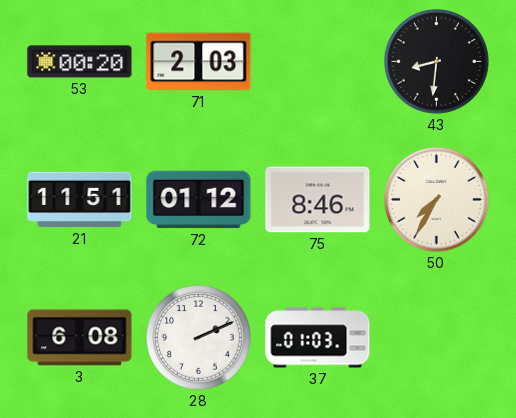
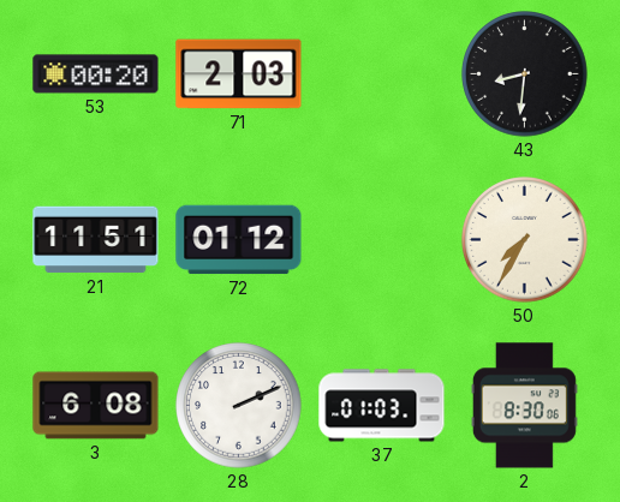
75: 8:46 -> none
2: none -> 8:30
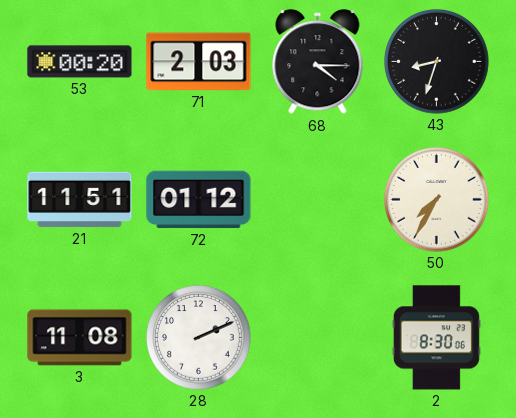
68: none -> 4:15
43: 8:31 -> 8:33
3: 6:08 -> 11:08
37: 01:03 -> none
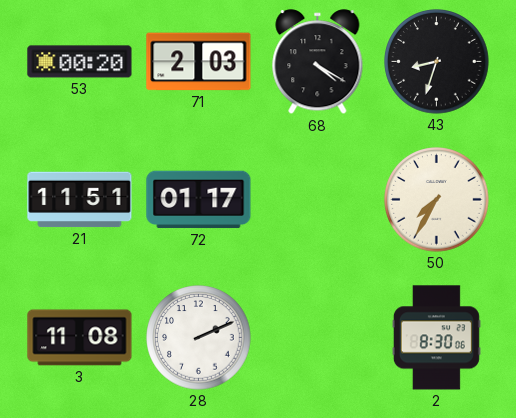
68: 4:15 -> 4:20
72: 01:12 -> 01:17
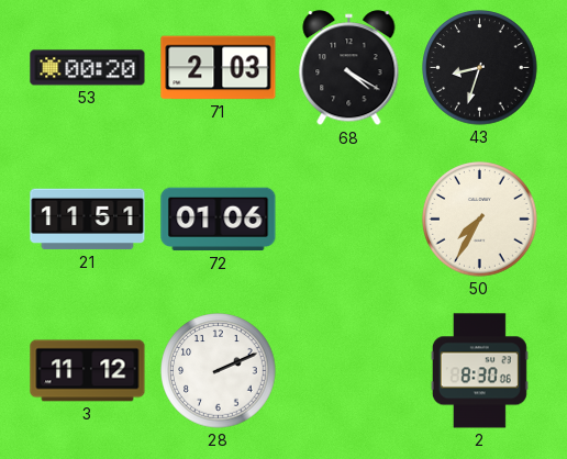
72: 01:17 -> 01:06
3: 11:08 -> 11:12
